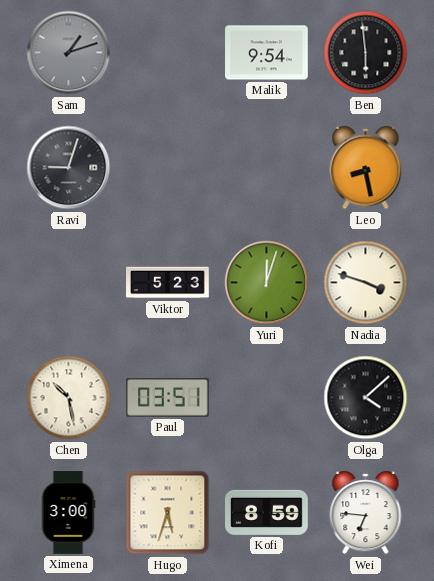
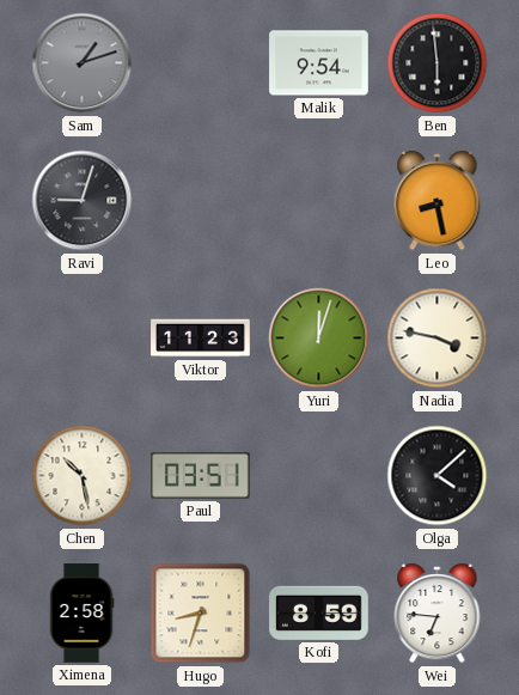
Viktor: 5:23 -> 11:23
Nadia: 3:48 -> 3:47
Ximena: 3:00 -> 2:58
Hugo: 5:33 -> 8:33
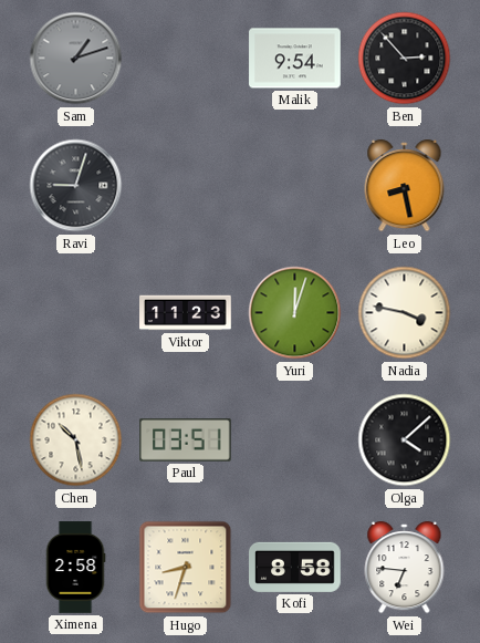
Ben: 5:59 -> 2:53
Kofi: 8:59 -> 8:58
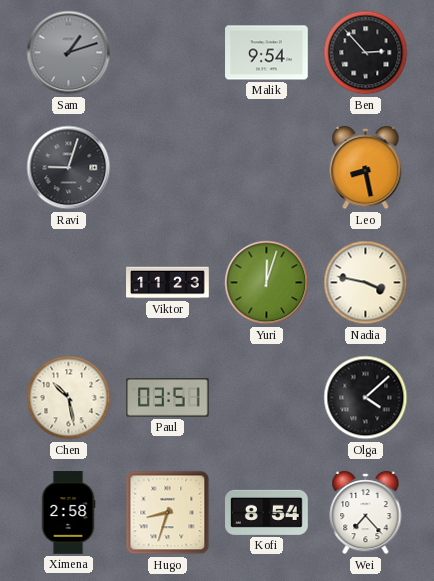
Kofi: 8:58 -> 8:54
Wei: 6:46 -> 7:23
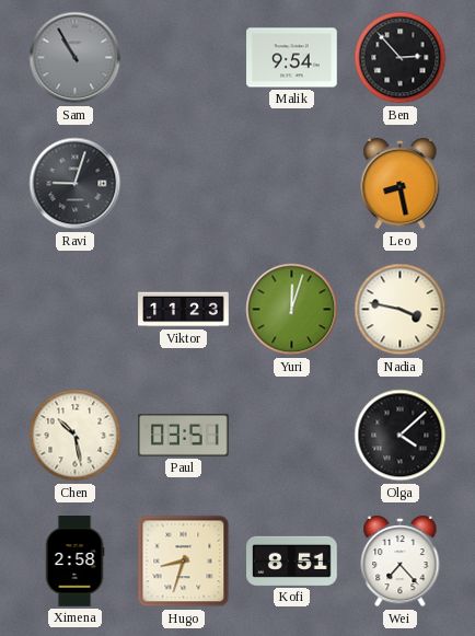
Sam: 1:12 -> 10:55
Kofi: 8:54 -> 8:51
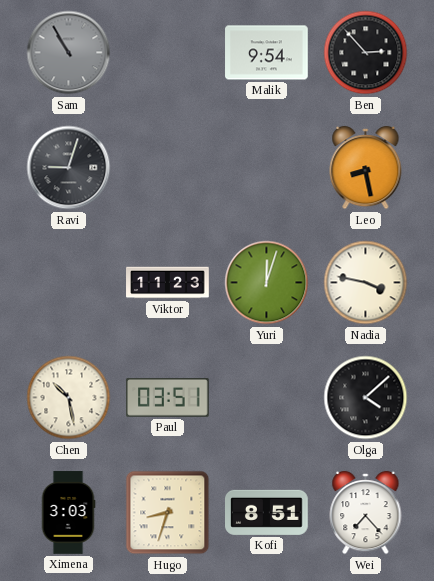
Ximena: 2:58 -> 3:03
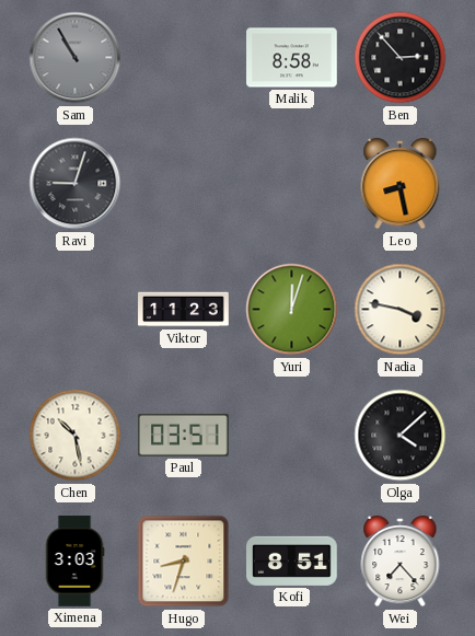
Malik: 9:54 -> 8:58
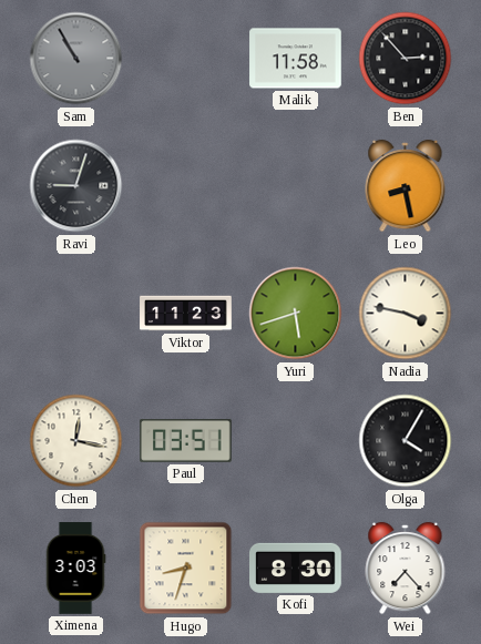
Malik: 8:58 -> 11:58
Yuri: 12:03 -> 5:42
Chen: 10:28 -> 12:17
Olga: 4:08 -> 4:05
Kofi: 8:51 -> 8:30
